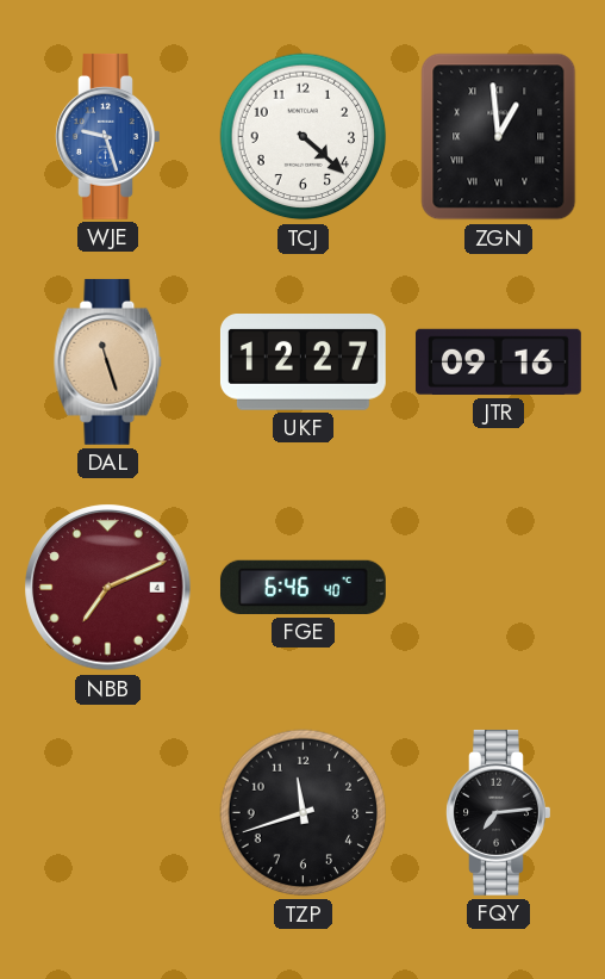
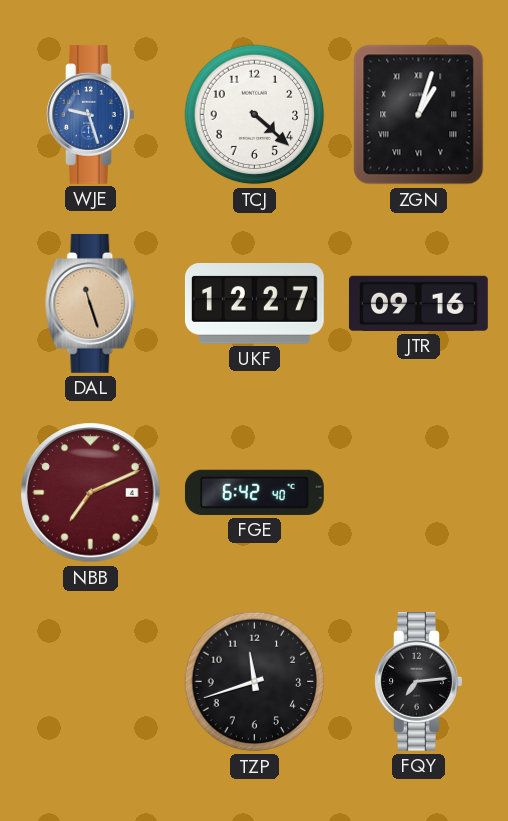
ZGN: 12:59 -> 1:03
FGE: 6:46 -> 6:42
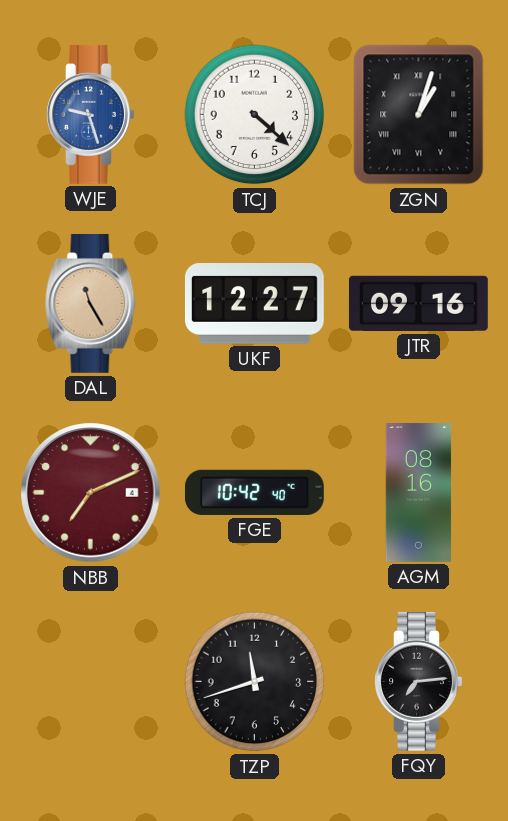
DAL: 11:27 -> 11:25
FGE: 6:42 -> 10:42
AGM: none -> 08:16
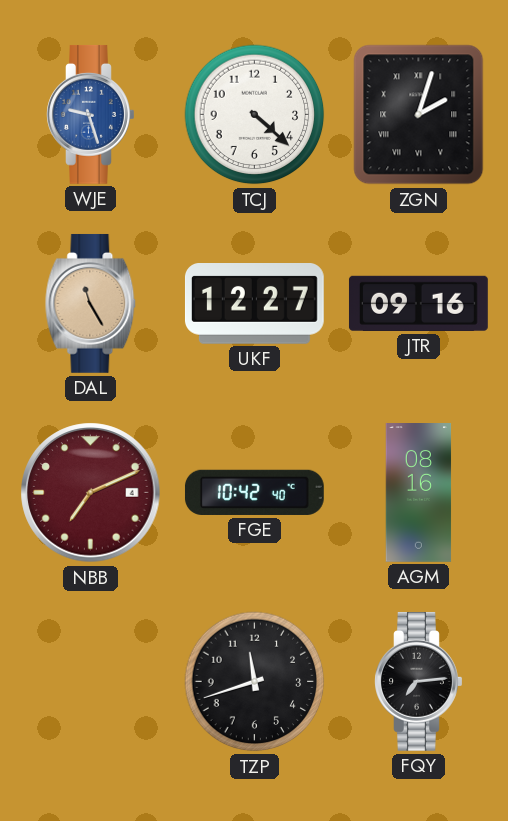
ZGN: 1:03 -> 2:03
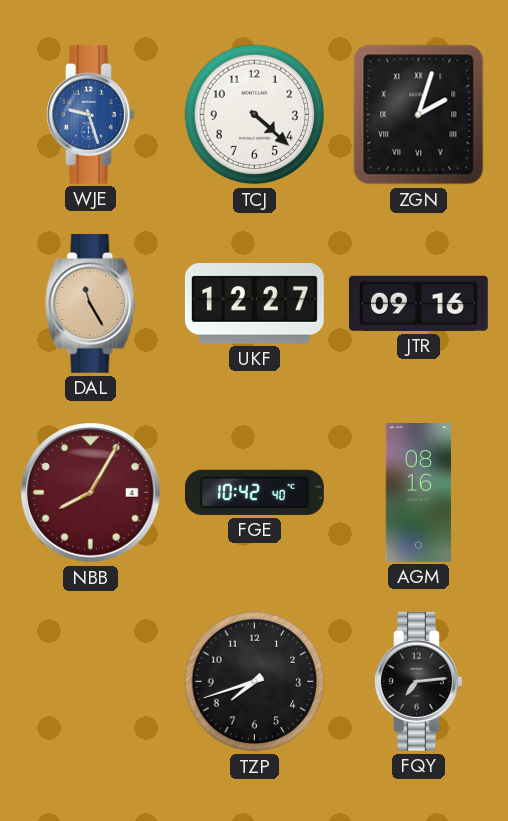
NBB: 7:11 -> 8:05
TZP: 11:42 -> 7:42
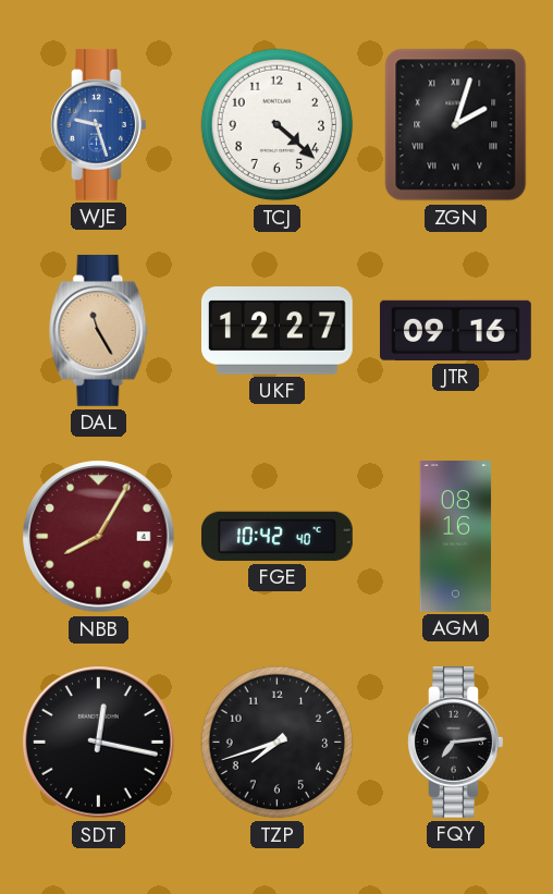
SDT: none -> 12:17
